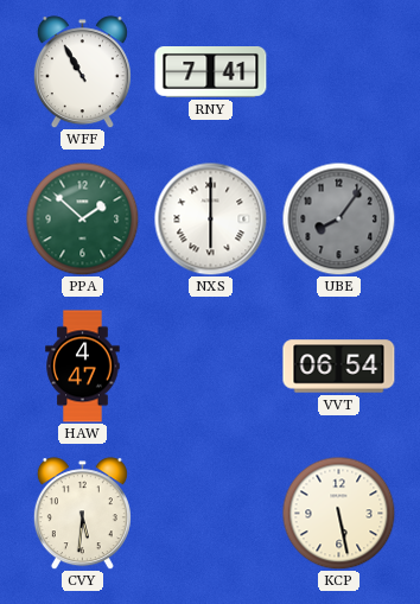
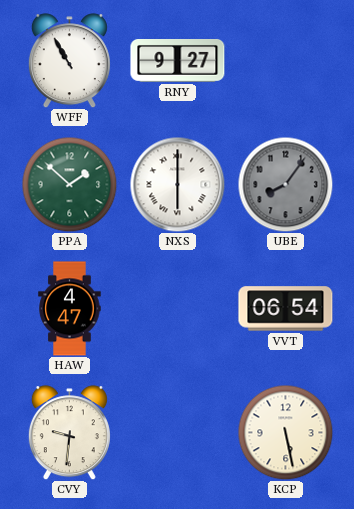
RNY: 7:41 -> 9:27
CVY: 5:31 -> 9:31
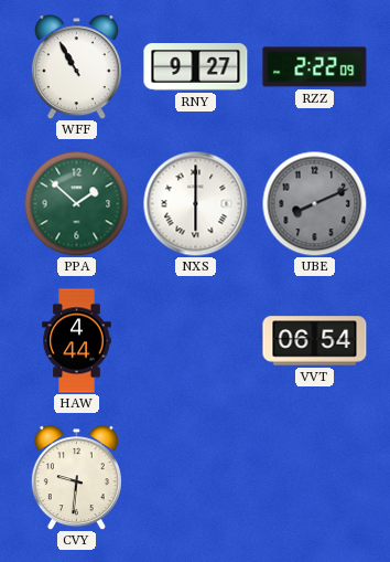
RZZ: none -> 2:22
UBE: 8:06 -> 8:11
HAW: 4:47 -> 4:44
KCP: 5:28 -> none
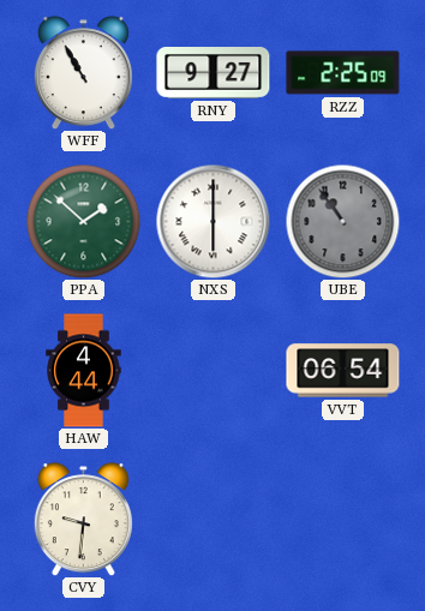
RZZ: 2:22 -> 2:25
UBE: 8:11 -> 10:54
